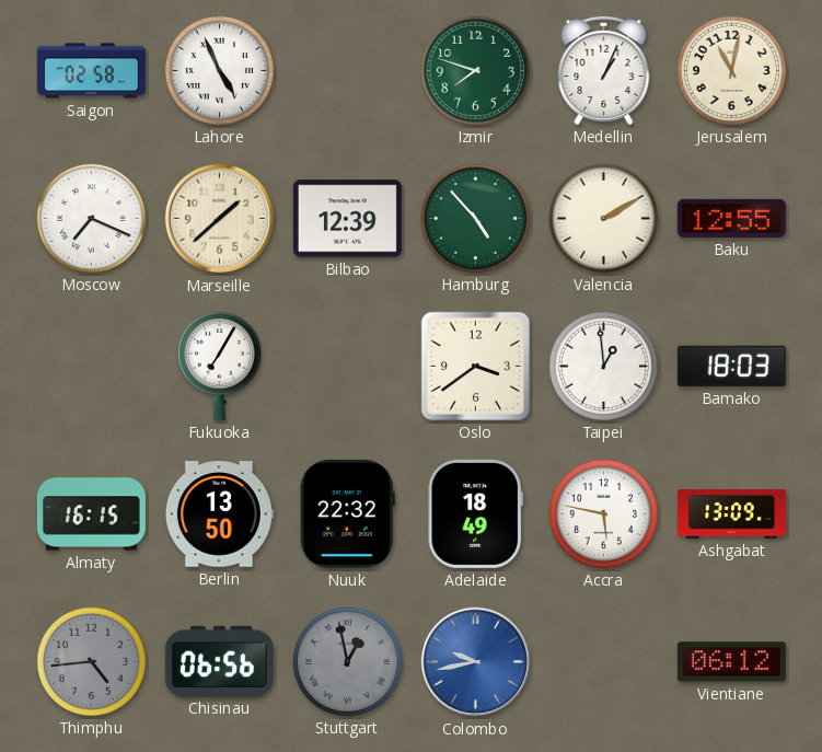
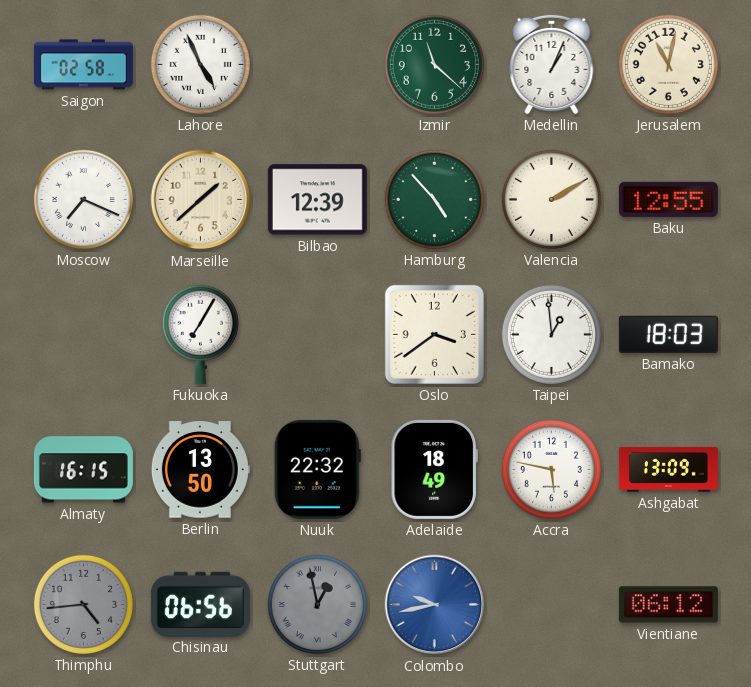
Izmir: 7:48 -> 11:22
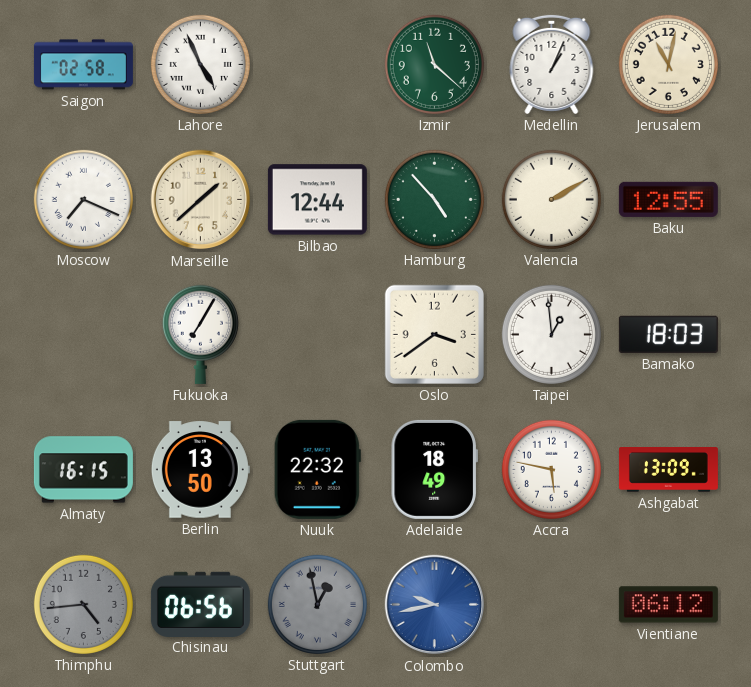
Bilbao: 12:39 -> 12:44
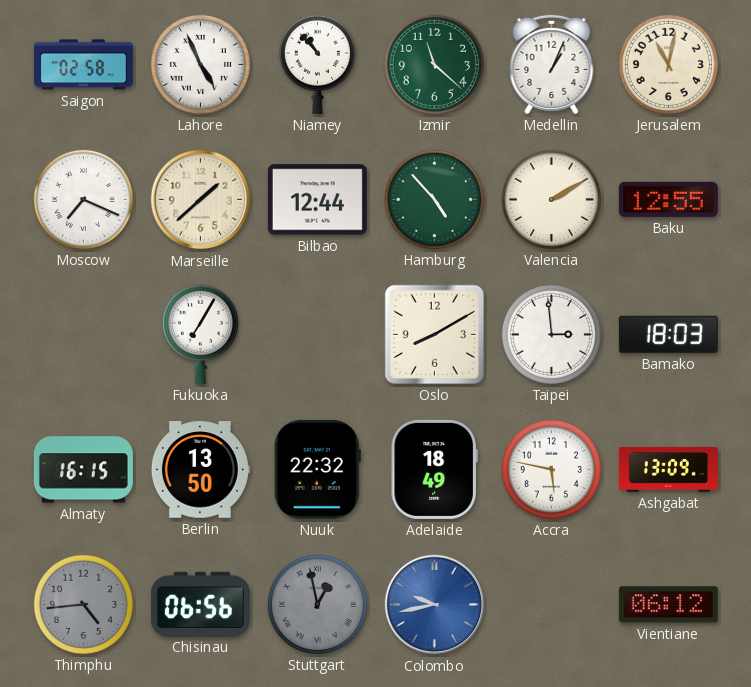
Niamey: none -> 10:53
Oslo: 3:39 -> 8:10
Taipei: 12:59 -> 2:59
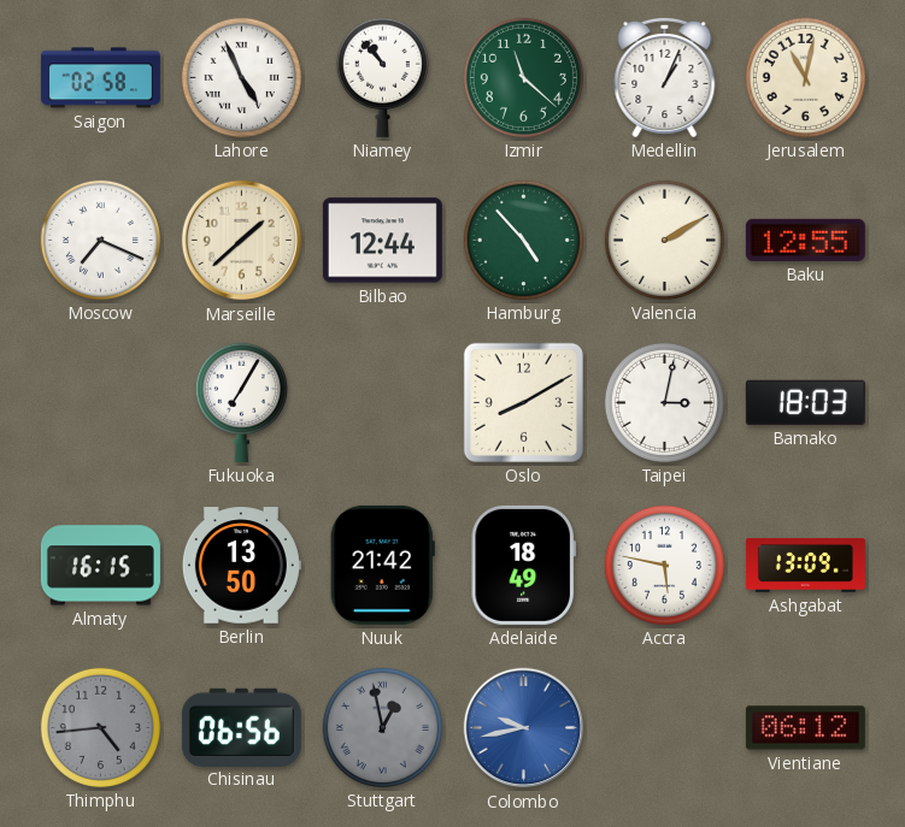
Taipei: 2:59 -> 3:02
Nuuk: 22:32 -> 21:42
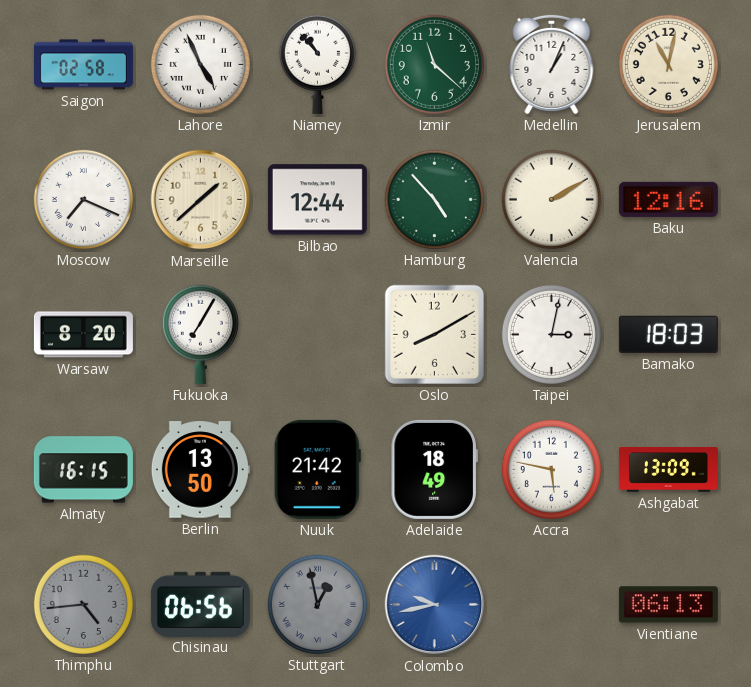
Baku: 12:55 -> 12:16
Warsaw: none -> 8:20
Vientiane: 06:12 -> 06:13
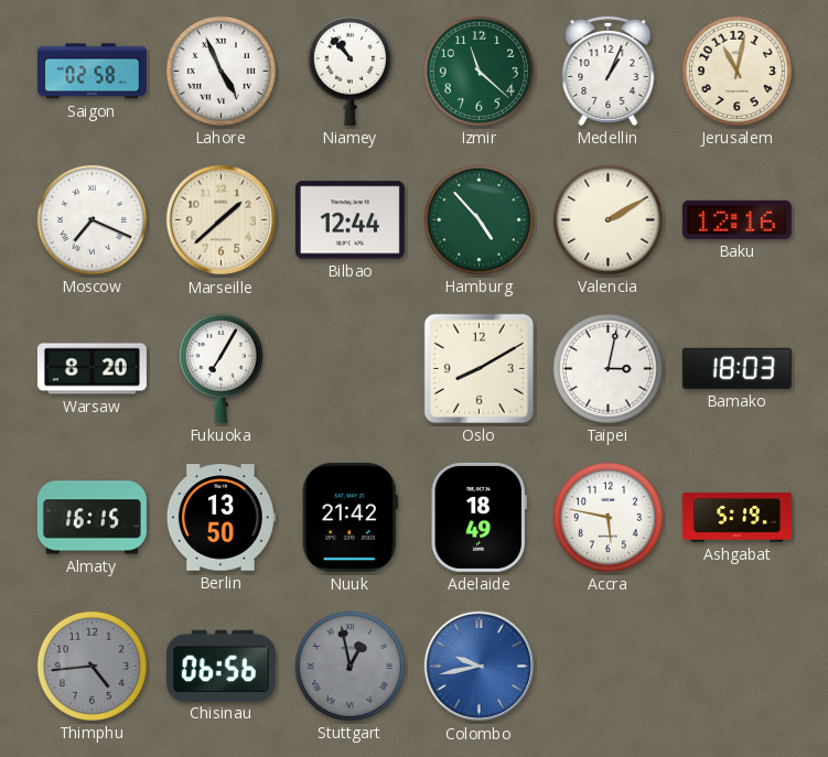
Ashgabat: 13:09 -> 5:19
Vientiane: 06:13 -> none
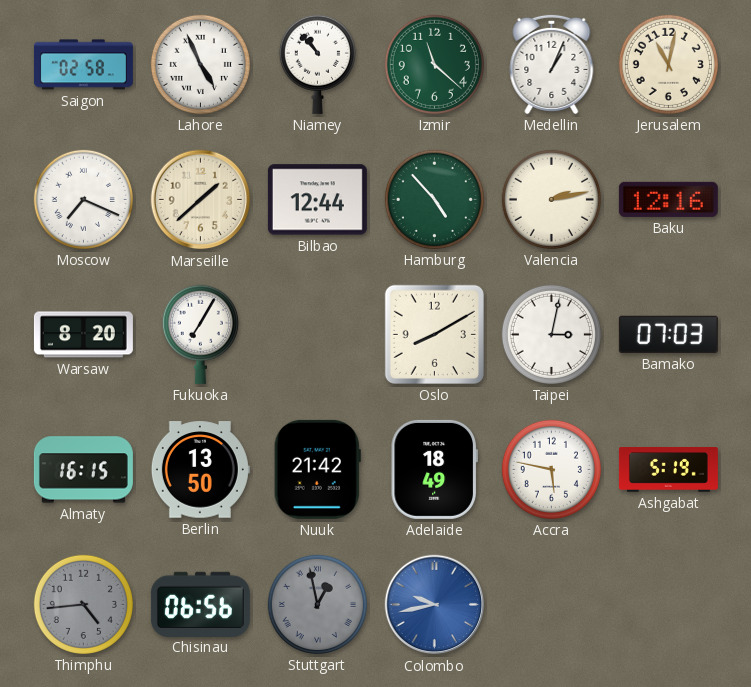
Valencia: 2:10 -> 2:13
Bamako: 18:03 -> 07:03
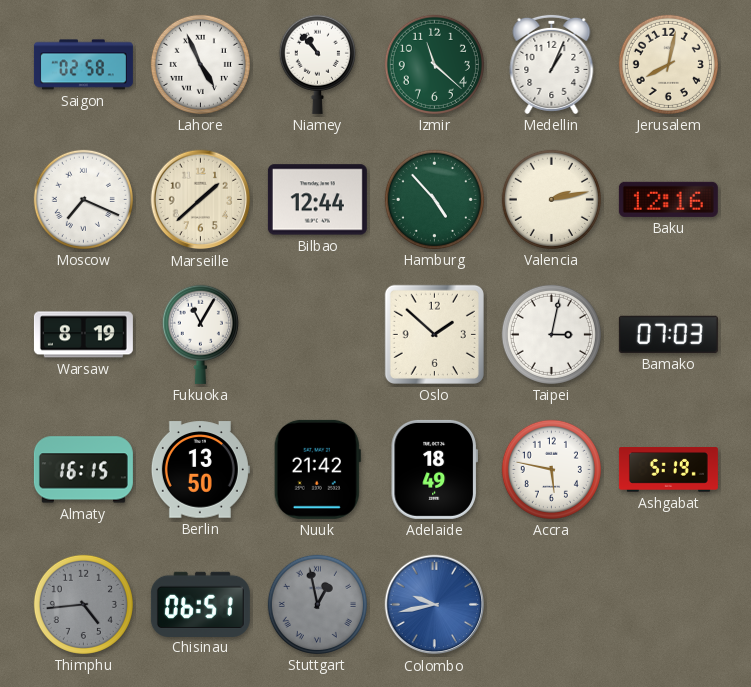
Jerusalem: 11:02 -> 8:02
Warsaw: 8:20 -> 8:19
Fukuoka: 7:05 -> 11:05
Oslo: 8:10 -> 1:52
Chisinau: 06:56 -> 06:51
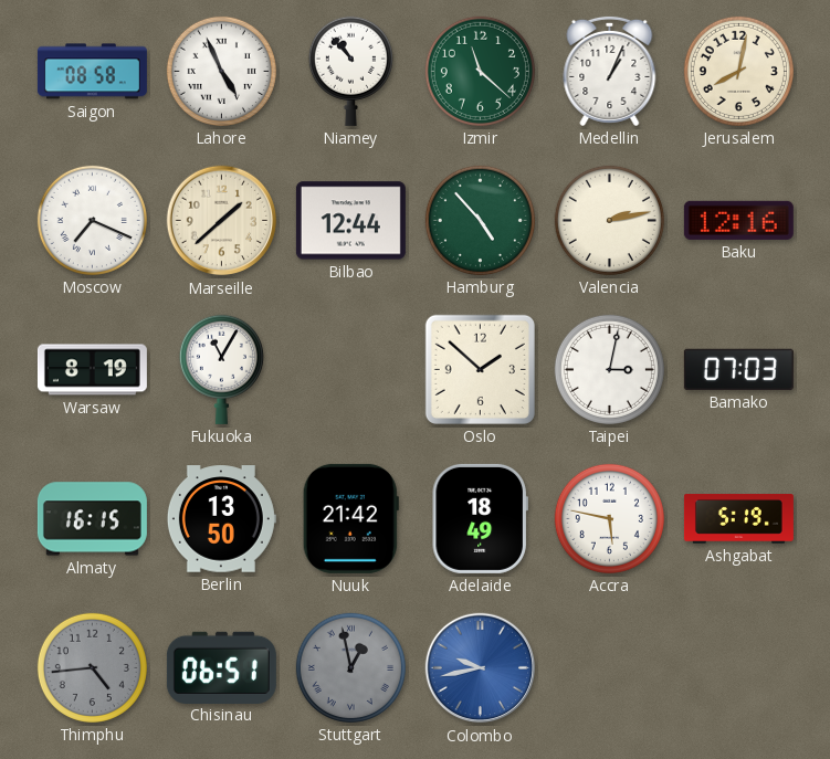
Saigon: 02:58 -> 08:58
